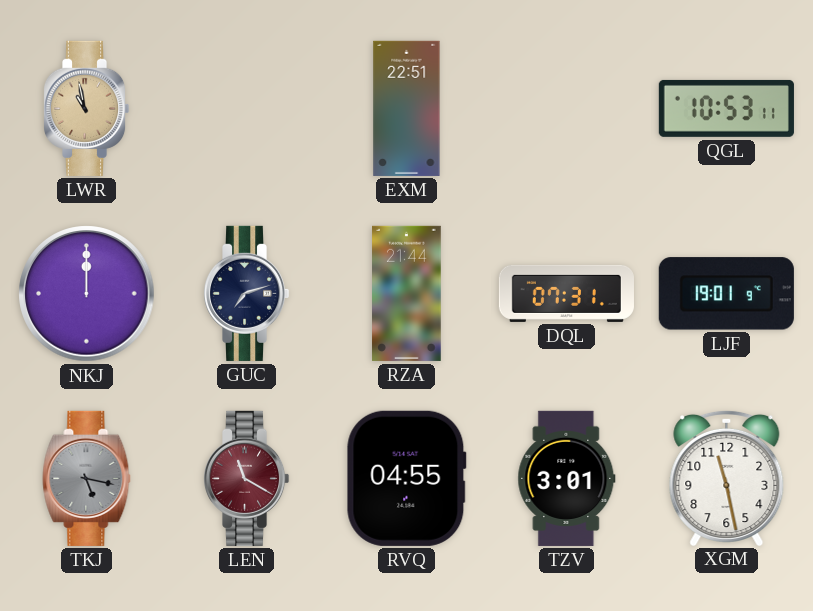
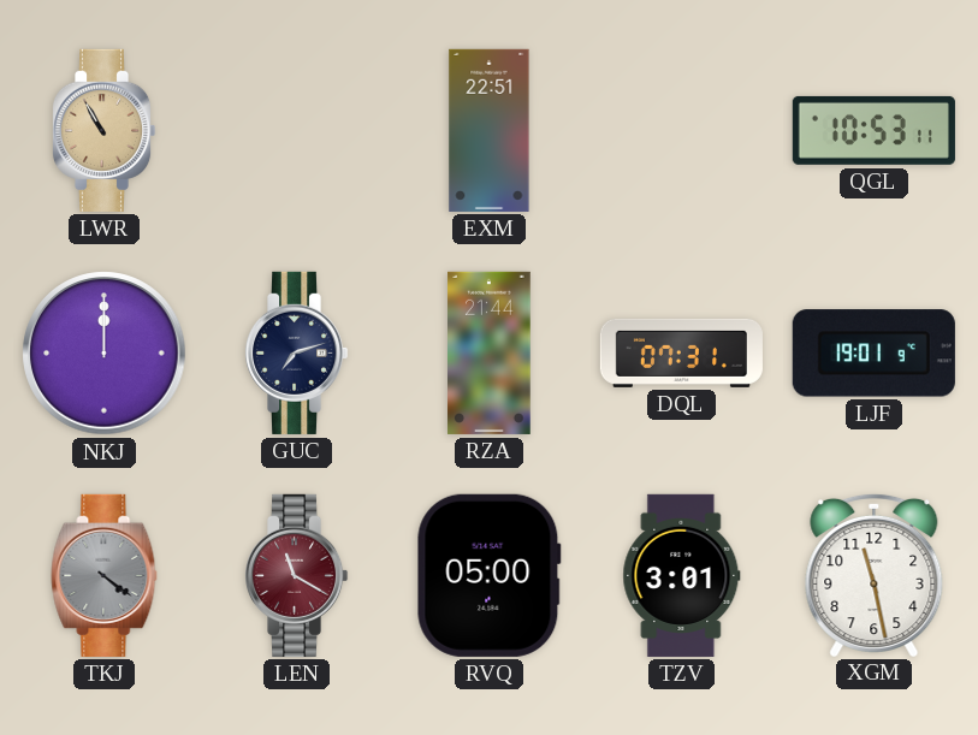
LWR: 10:58 -> 10:55
TKJ: 5:17 -> 4:21
RVQ: 04:55 -> 05:00
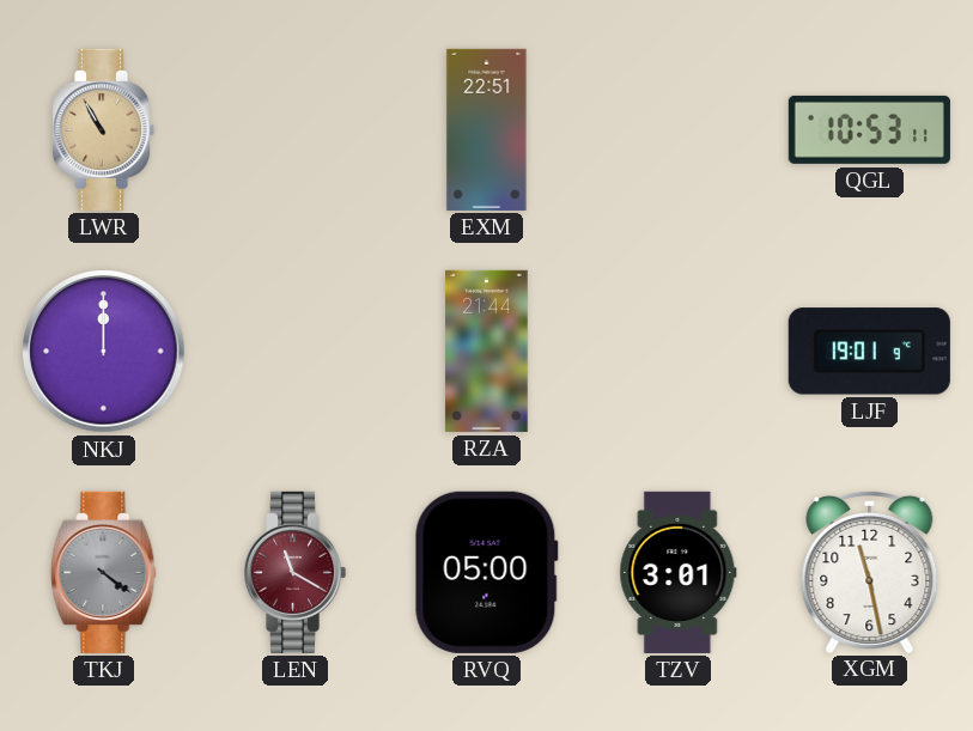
GUC: 7:12 -> none
DQL: 07:31 -> none
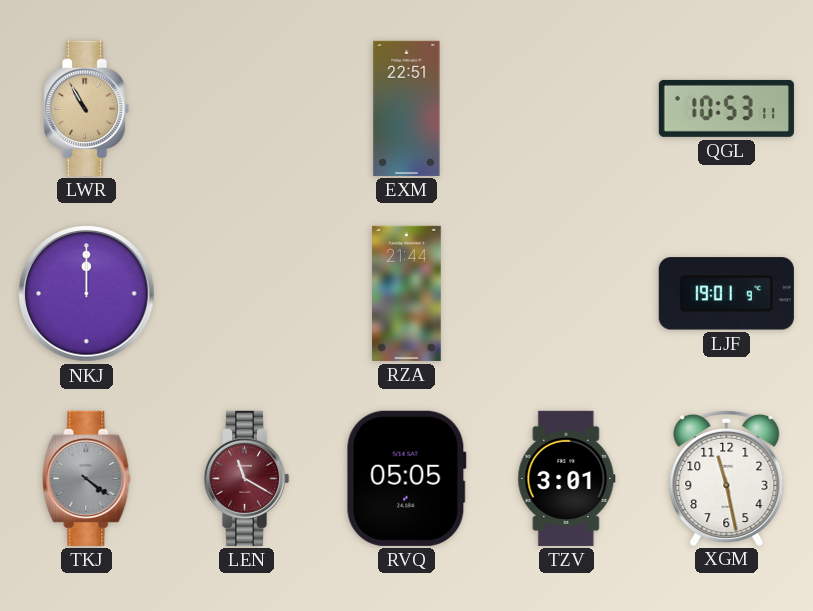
RVQ: 05:00 -> 05:05
